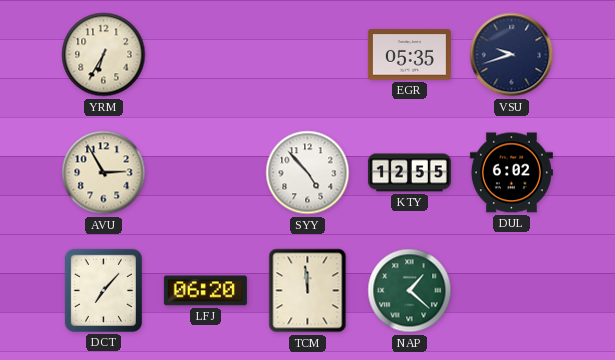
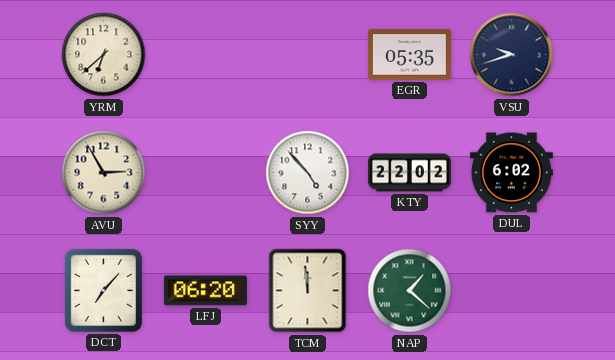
YRM: 6:35 -> 6:38
KTY: 12:55 -> 22:02
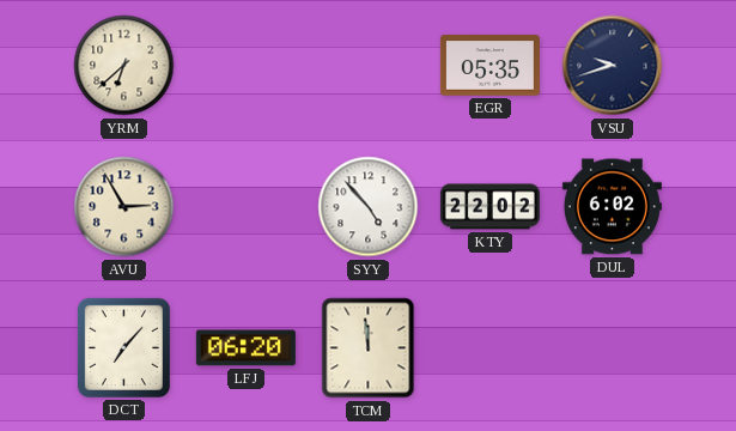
NAP: 1:22 -> none
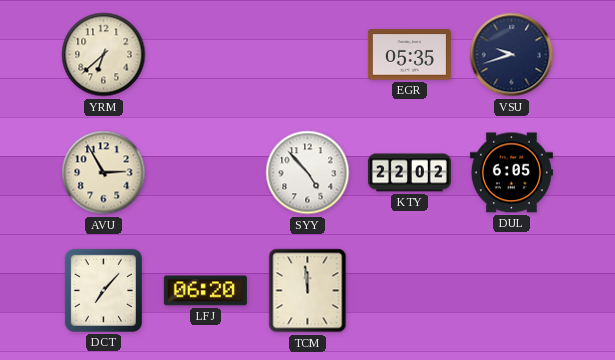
DUL: 6:02 -> 6:05
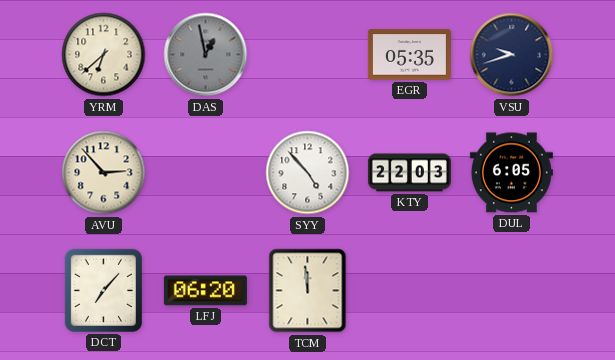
DAS: none -> 12:58
AVU: 2:55 -> 2:53
KTY: 22:02 -> 22:03
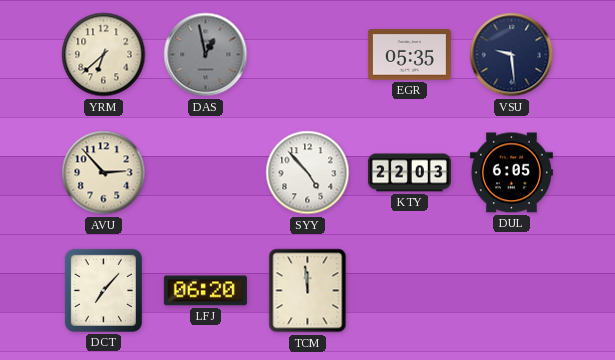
VSU: 9:42 -> 9:29
